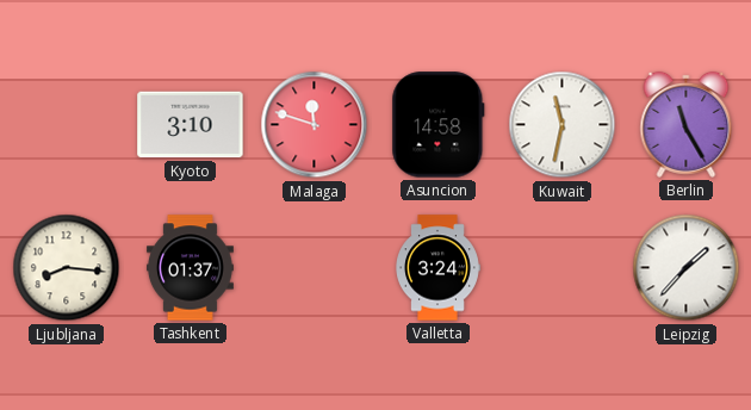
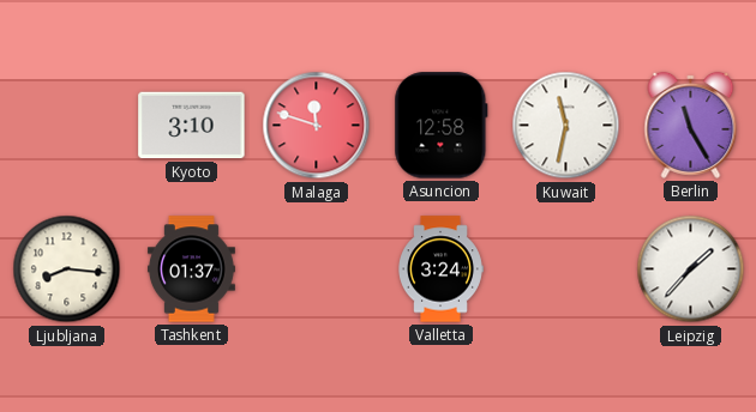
Asuncion: 14:58 -> 12:58
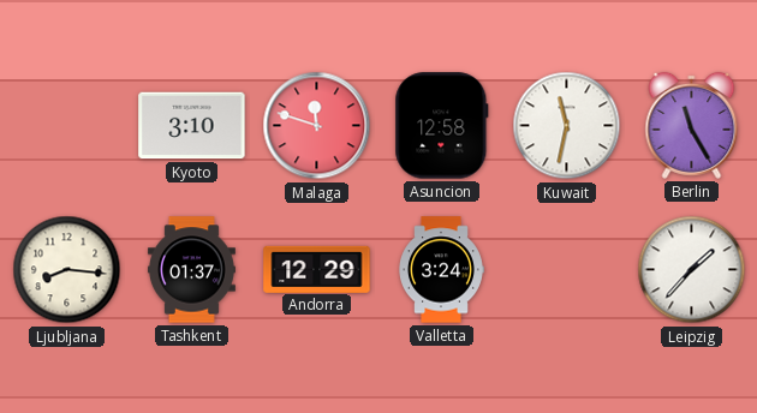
Andorra: none -> 12:29
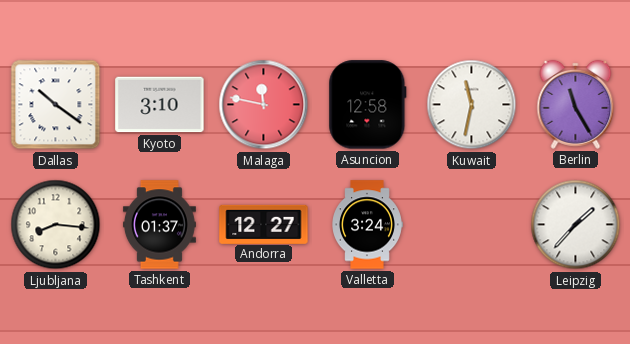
Dallas: none -> 10:21
Malaga: 11:48 -> 11:47
Andorra: 12:29 -> 12:27
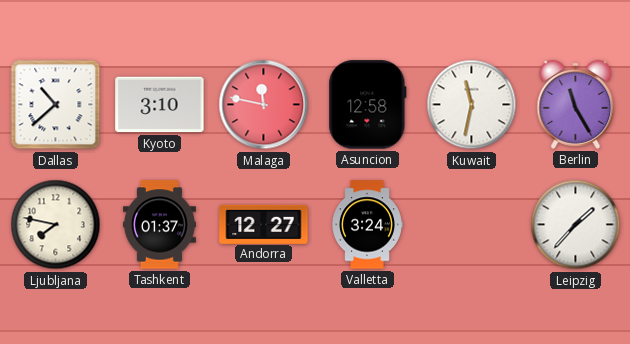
Dallas: 10:21 -> 10:38
Ljubljana: 8:16 -> 7:47
